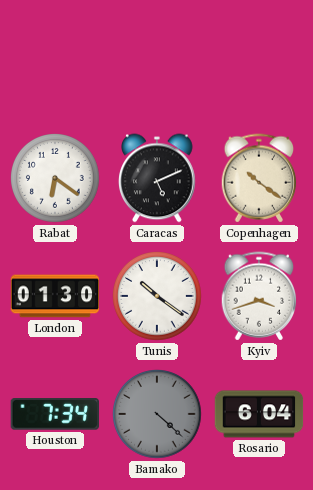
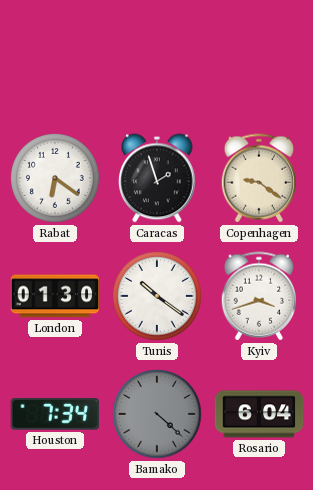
Caracas: 5:11 -> 1:57
Copenhagen: 10:21 -> 9:21
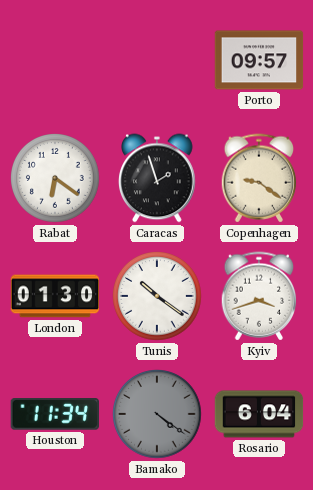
Porto: none -> 09:57
Houston: 7:34 -> 11:34
Bamako: 4:22 -> 4:21
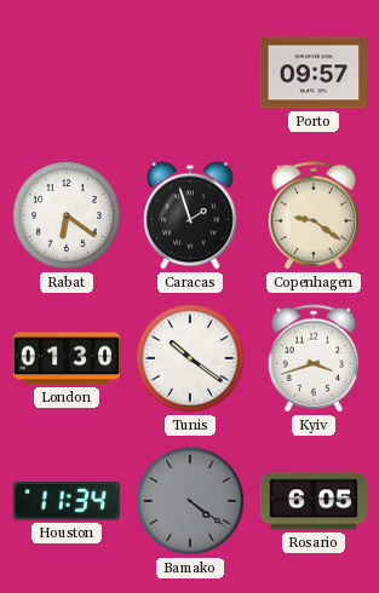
Rosario: 6:04 -> 6:05
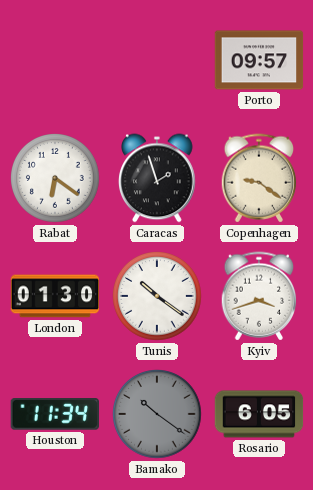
Bamako: 4:21 -> 10:21
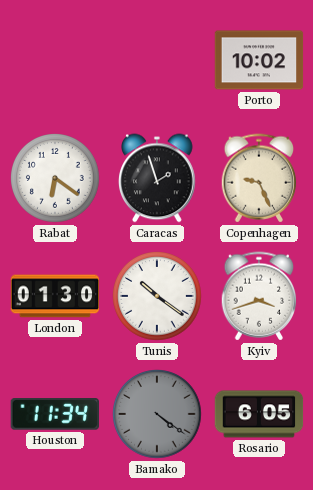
Porto: 09:57 -> 10:02
Copenhagen: 9:21 -> 9:26
Bamako: 10:21 -> 4:21
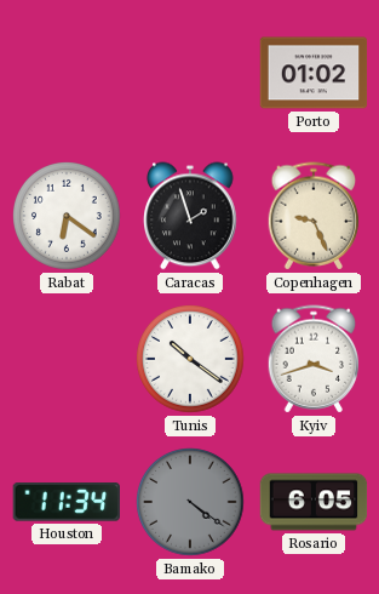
Porto: 10:02 -> 01:02
London: 01:30 -> none
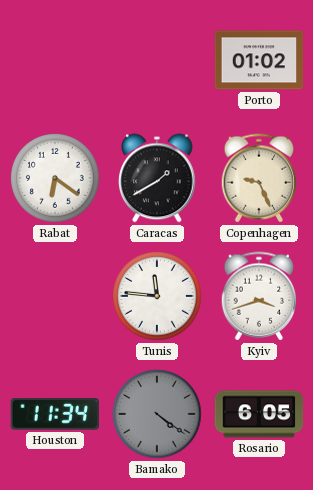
Caracas: 1:57 -> 1:40
Tunis: 10:21 -> 11:46
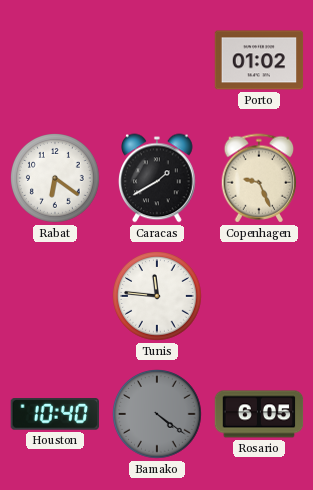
Kyiv: 3:42 -> none
Houston: 11:34 -> 10:40
